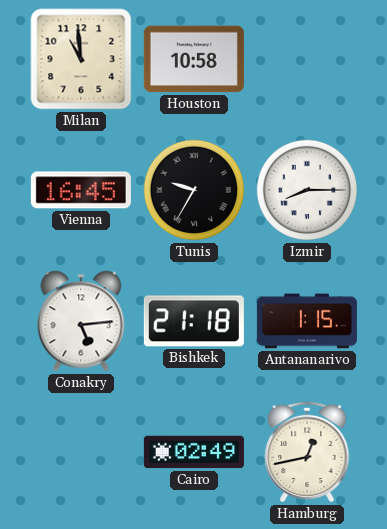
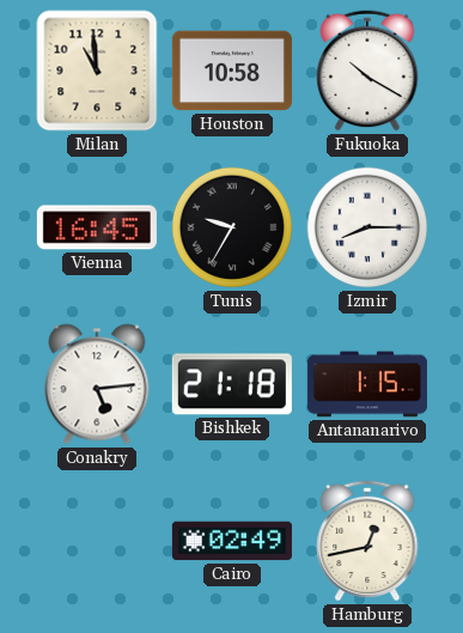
Fukuoka: none -> 10:20
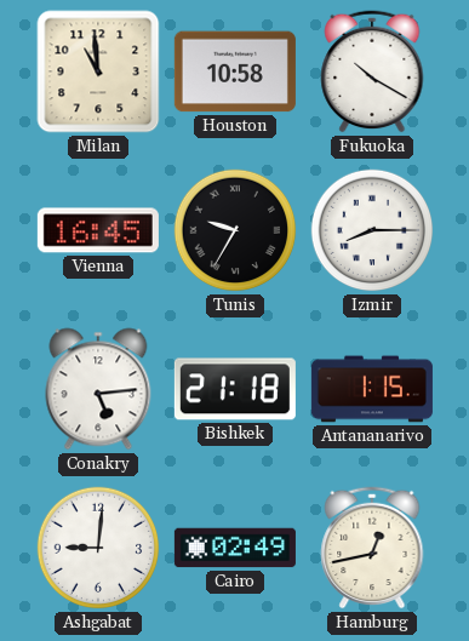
Ashgabat: none -> 9:01
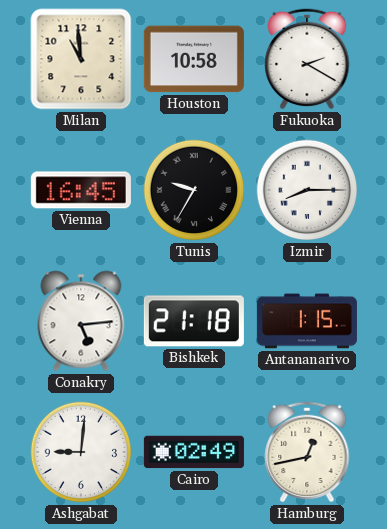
Fukuoka: 10:20 -> 2:20
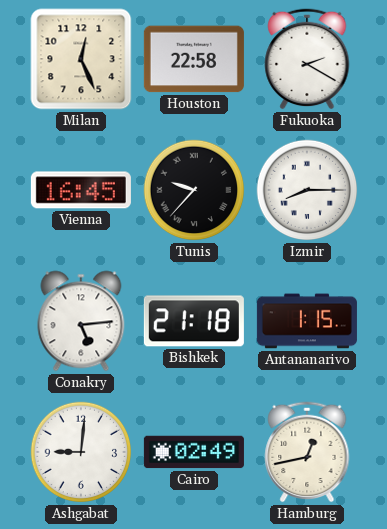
Milan: 10:59 -> 12:26
Houston: 10:58 -> 22:58
Tunis: 9:35 -> 9:37
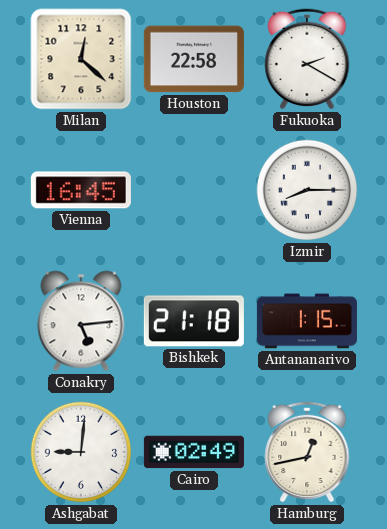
Milan: 12:26 -> 12:22
Tunis: 9:37 -> none
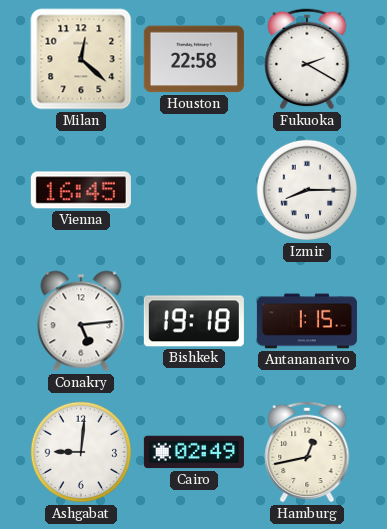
Bishkek: 21:18 -> 19:18
